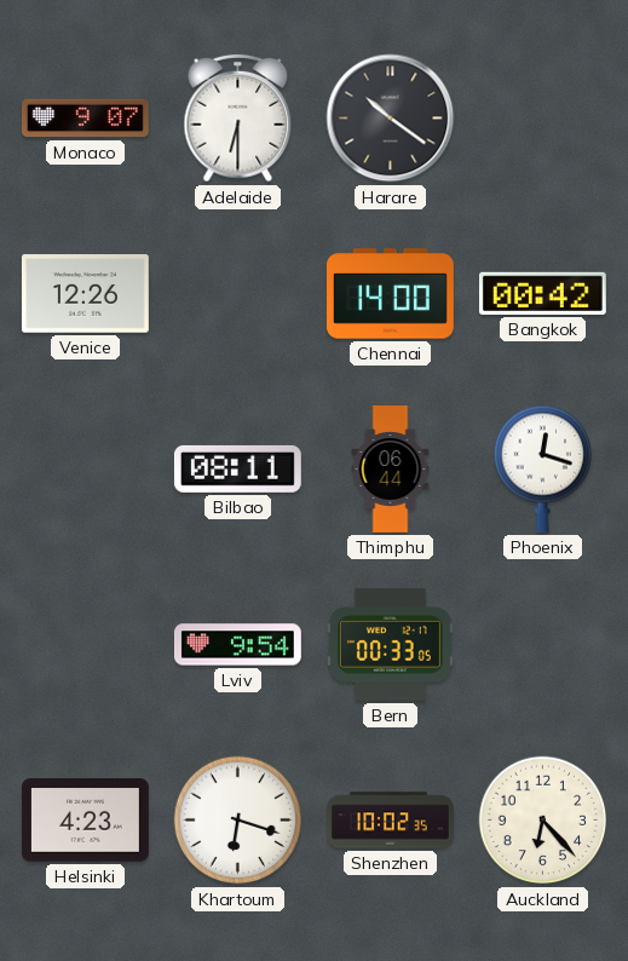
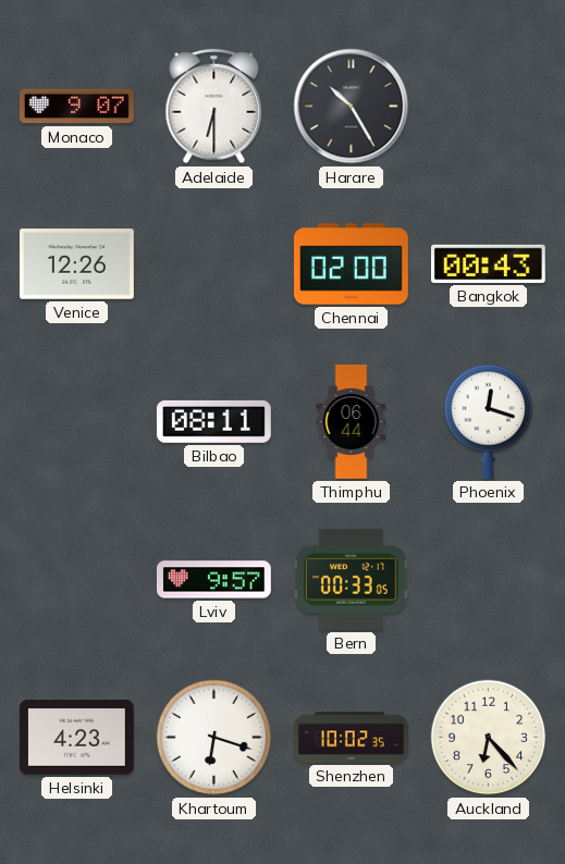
Harare: 10:21 -> 10:25
Chennai: 14:00 -> 02:00
Bangkok: 00:42 -> 00:43
Lviv: 9:54 -> 9:57
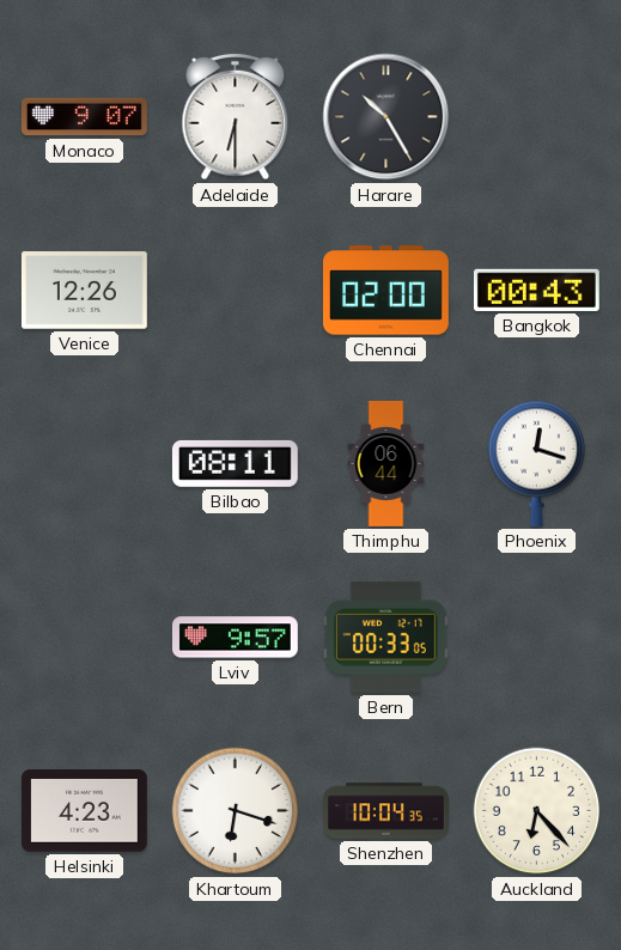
Shenzhen: 10:02 -> 10:04
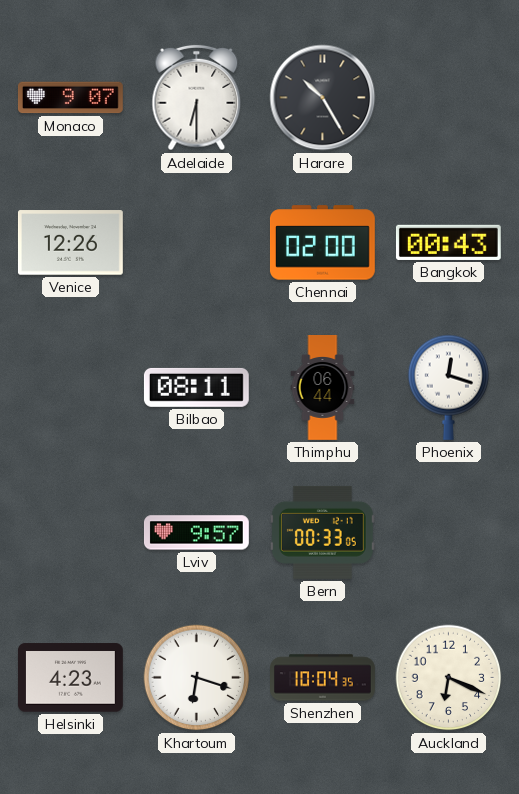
Auckland: 6:23 -> 6:19
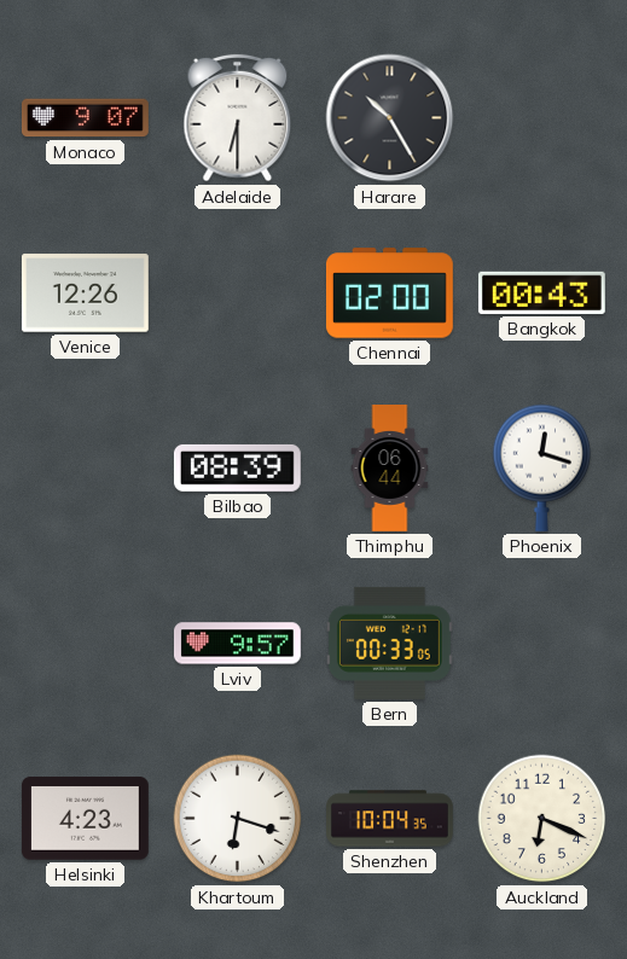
Bilbao: 08:11 -> 08:39
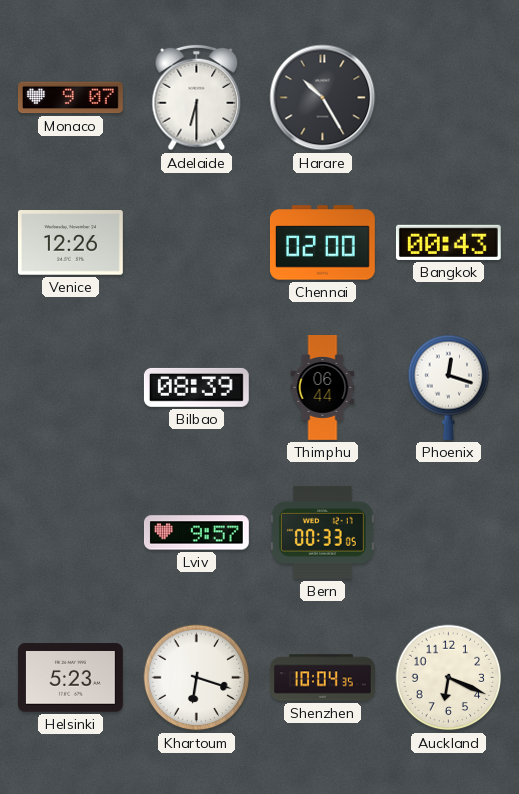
Helsinki: 4:23 -> 5:23
